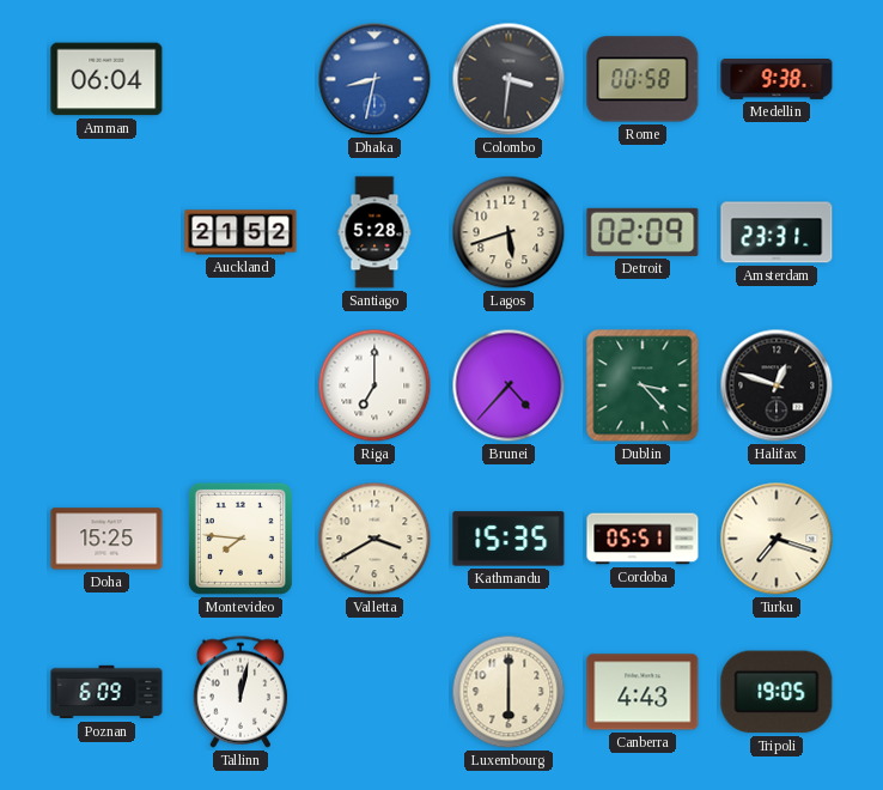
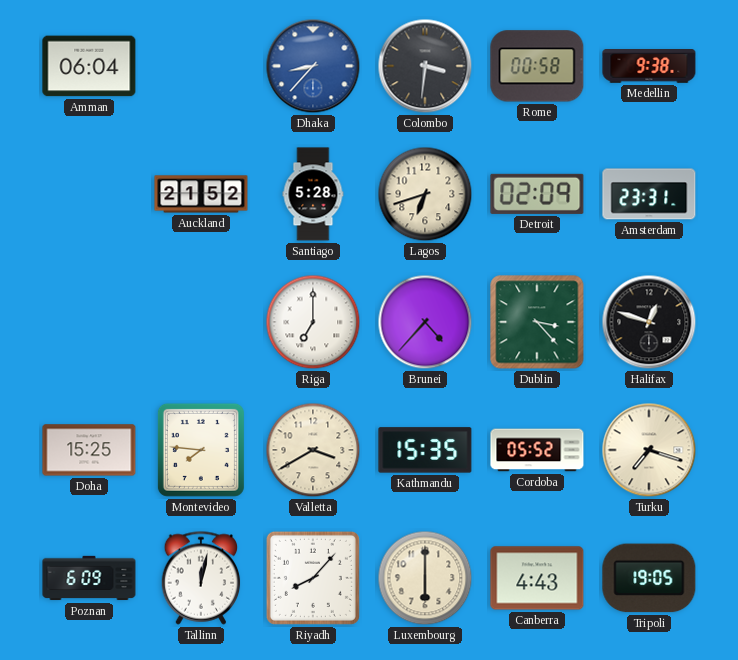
Dhaka: 8:32 -> 8:37
Lagos: 5:42 -> 6:42
Cordoba: 05:51 -> 05:52
Riyadh: none -> 8:07
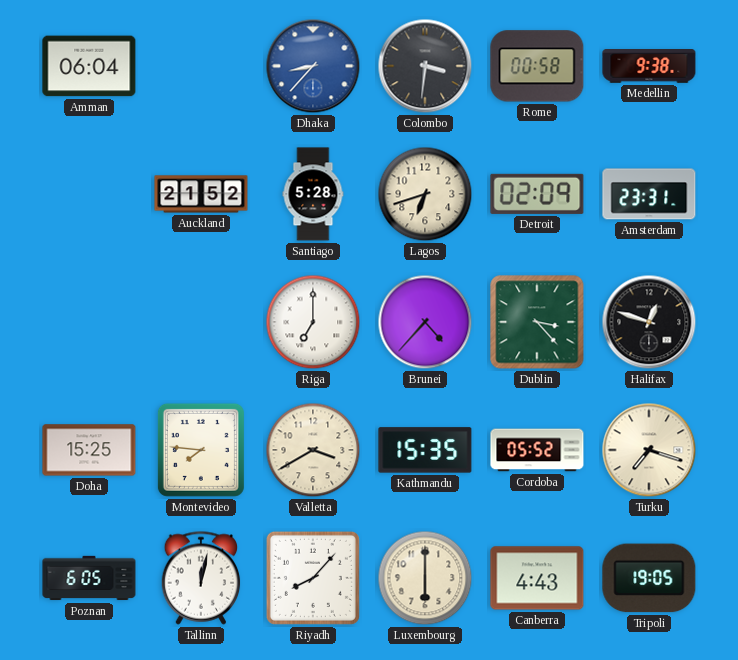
Poznan: 6:09 -> 6:05
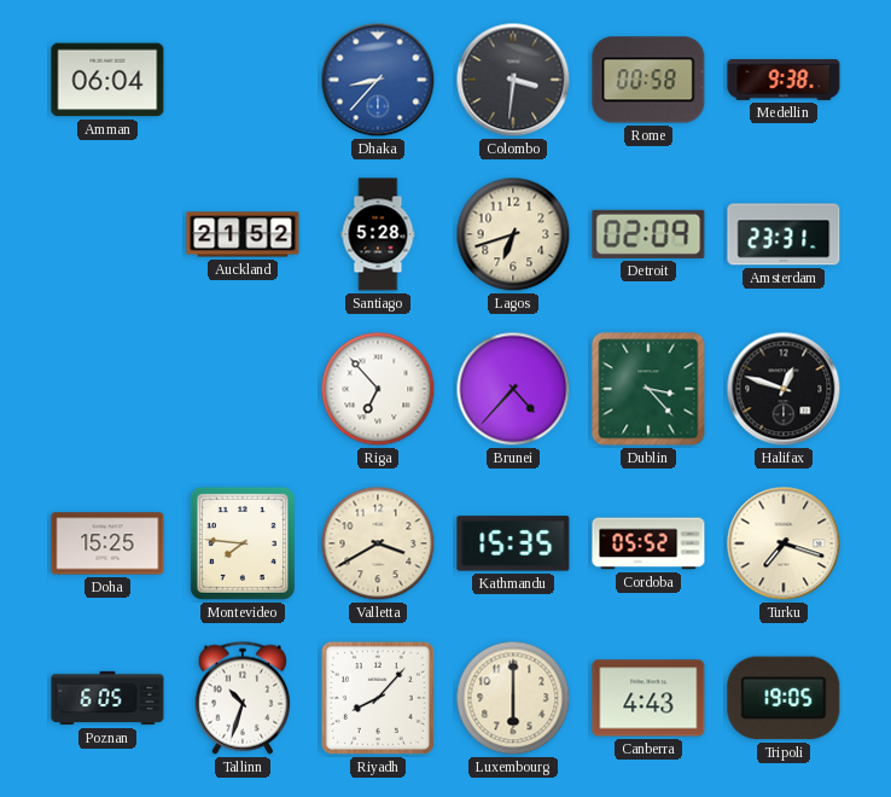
Riga: 7:00 -> 6:53
Tallinn: 12:02 -> 10:33
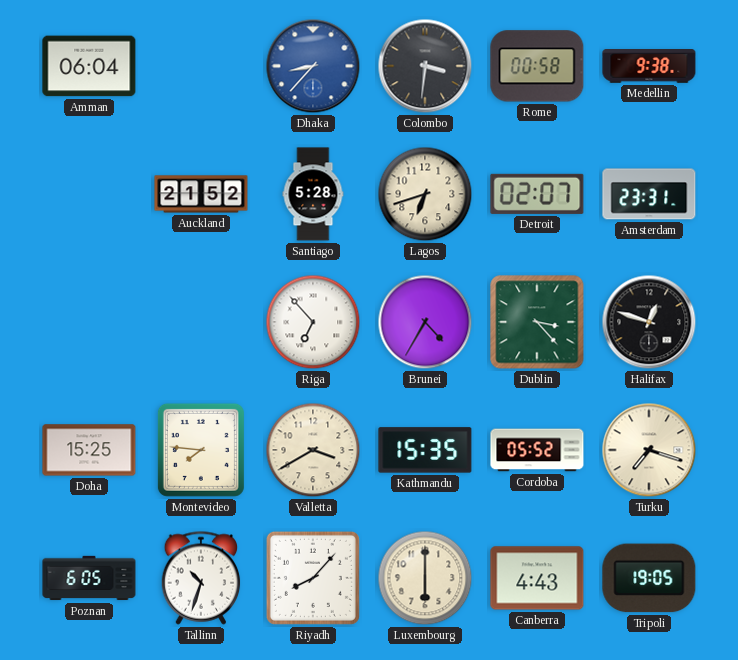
Detroit: 02:09 -> 02:07
Brunei: 4:37 -> 4:35
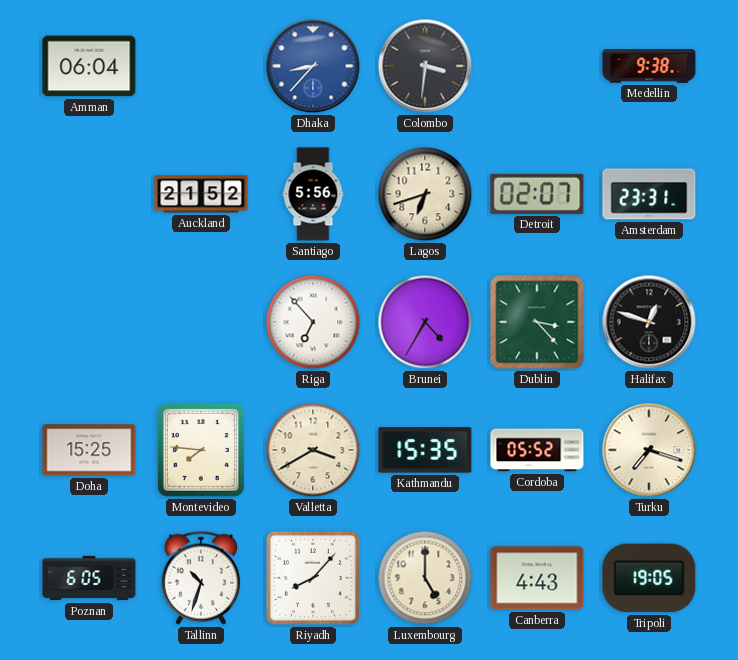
Rome: 00:58 -> none
Santiago: 5:28 -> 5:56
Luxembourg: 6:00 -> 5:00
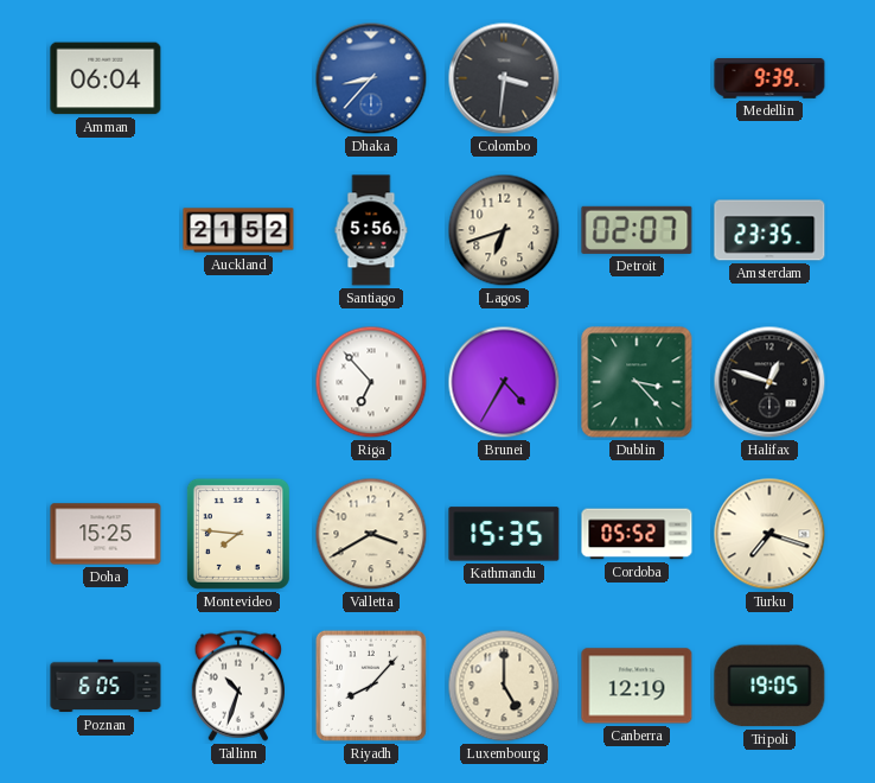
Medellin: 9:38 -> 9:39
Amsterdam: 23:31 -> 23:35
Canberra: 4:43 -> 12:19
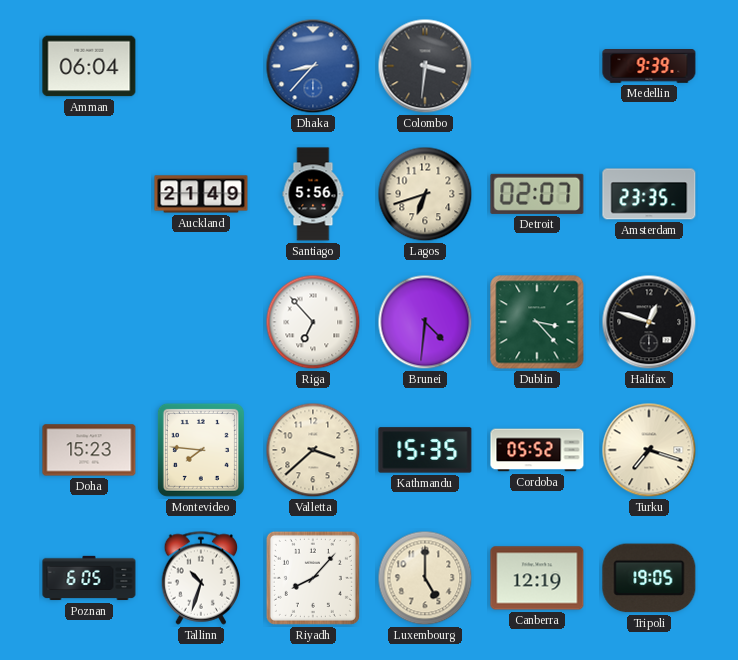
Auckland: 21:52 -> 21:49
Brunei: 4:35 -> 4:31
Doha: 15:25 -> 15:23
Valletta: 3:40 -> 3:38
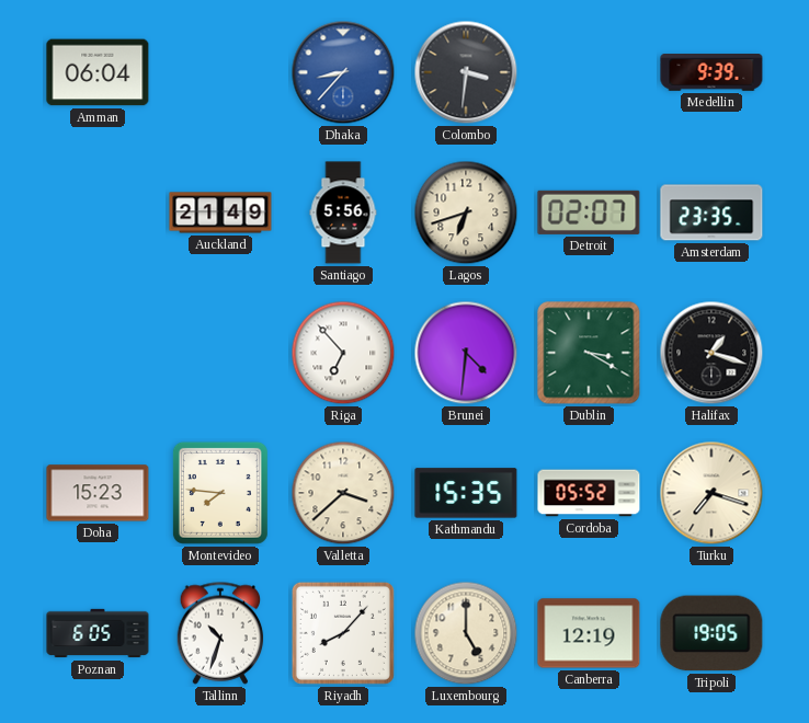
Dublin: 3:23 -> 3:20
Halifax: 12:48 -> 1:18
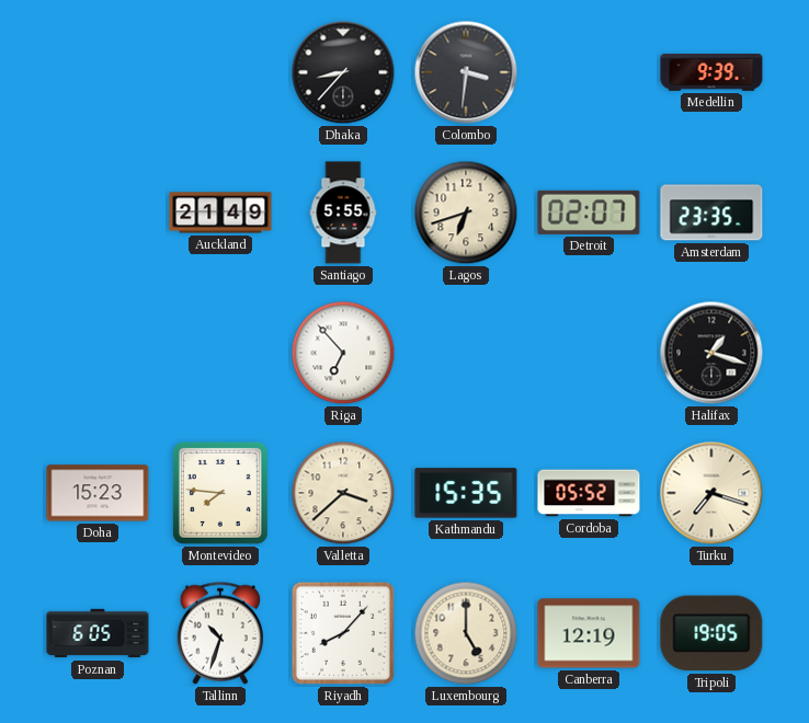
Amman: 06:04 -> none
Dhaka dial: blue -> black
Santiago: 5:56 -> 5:55
Brunei: 4:31 -> none
Dublin: 3:20 -> none
